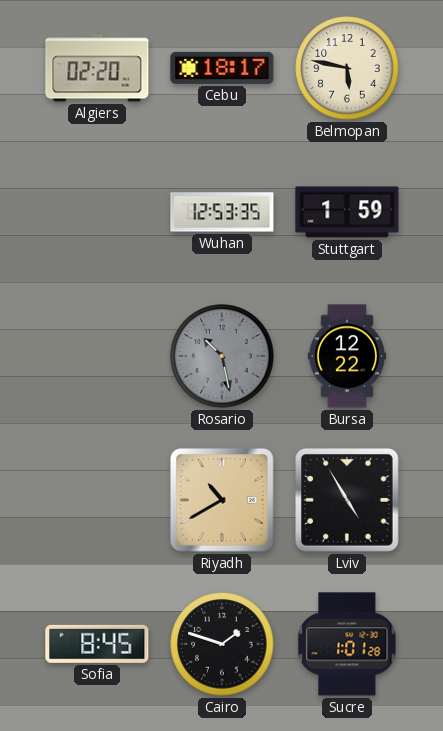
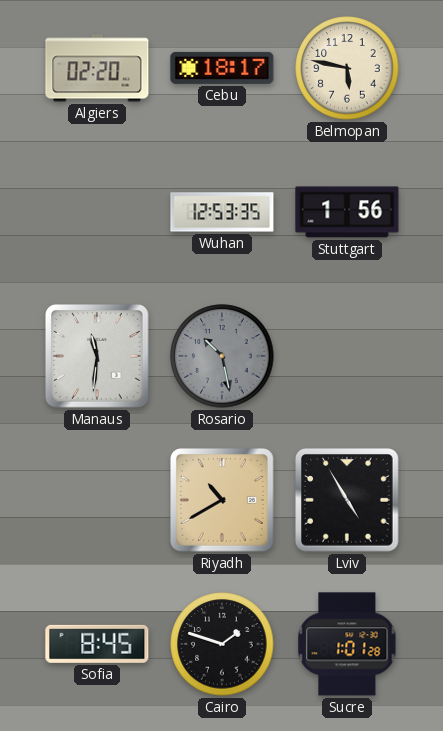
Stuttgart: 1:59 -> 1:56
Manaus: none -> 11:31
Bursa: 12:22 -> none
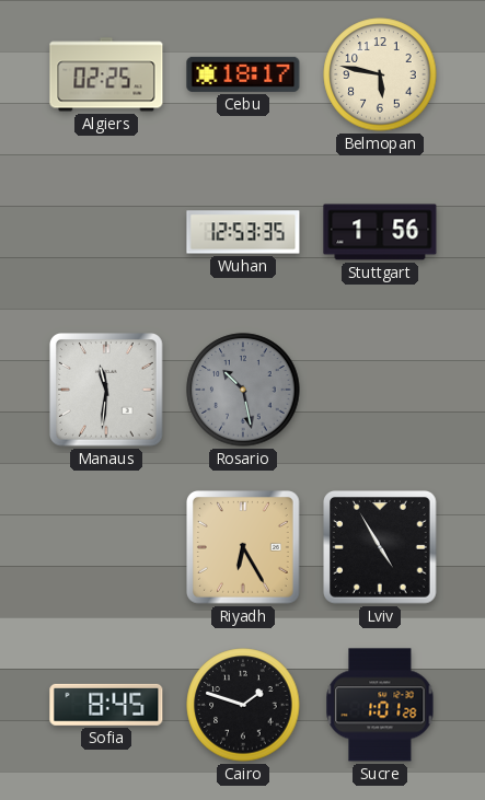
Algiers: 02:20 -> 02:25
Riyadh: 10:40 -> 6:25
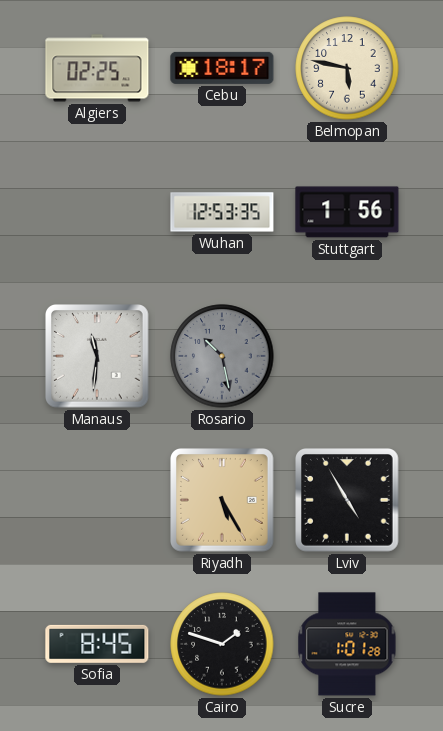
Riyadh: 6:25 -> 5:25
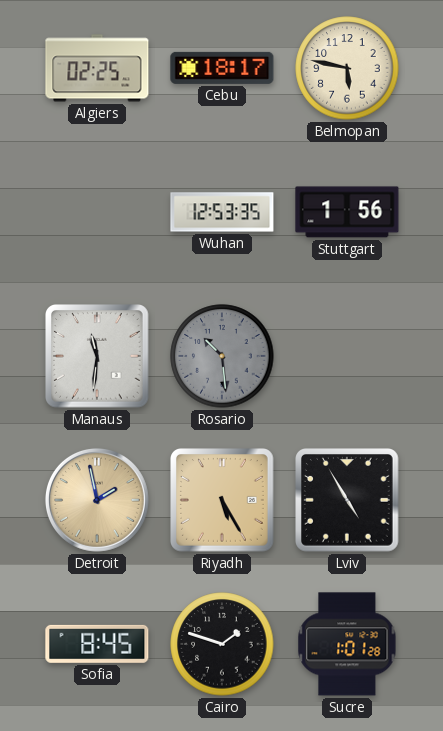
Rosario: 10:28 -> 10:29
Detroit: none -> 1:58
